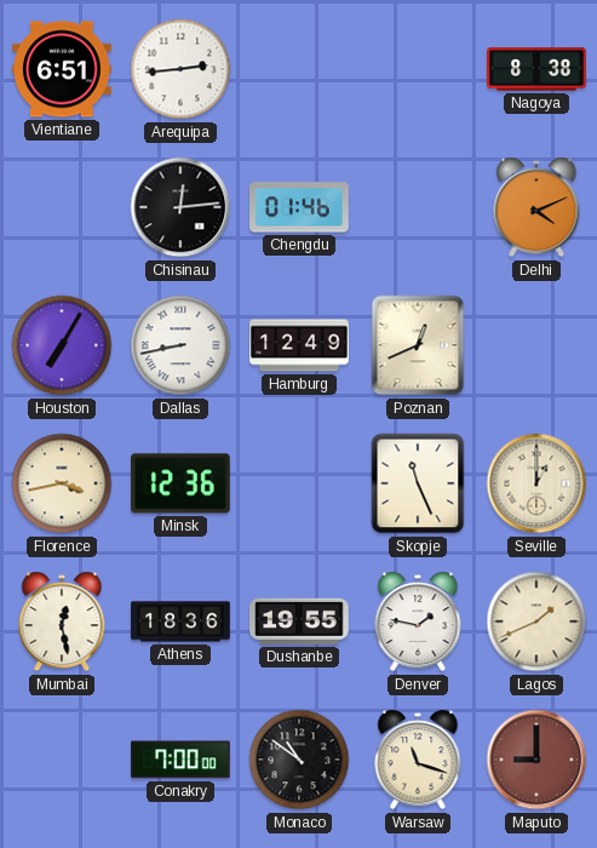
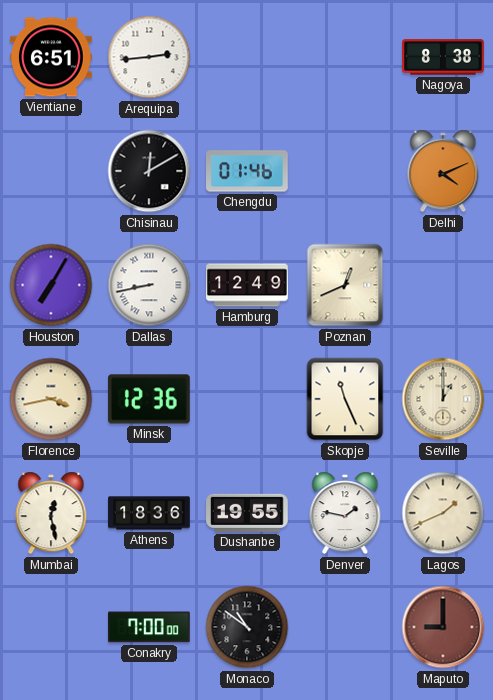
Chisinau: 12:14 -> 12:10
Warsaw: 11:18 -> none
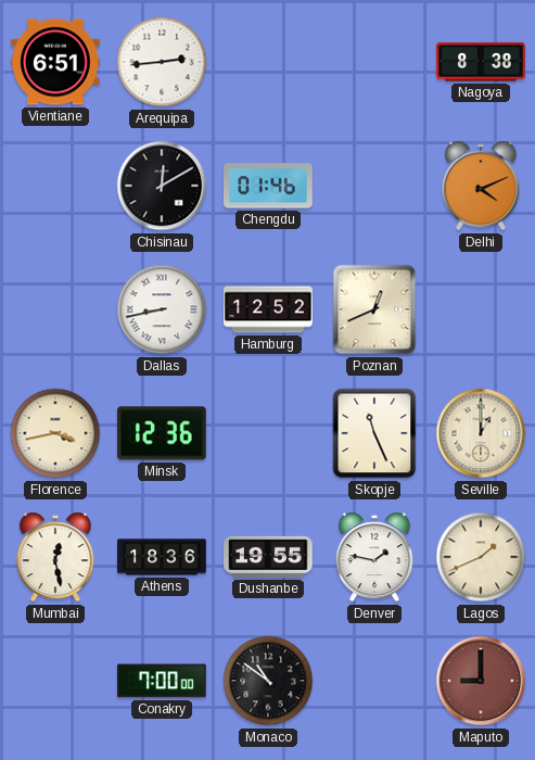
Houston: 7:05 -> none
Hamburg: 12:49 -> 12:52
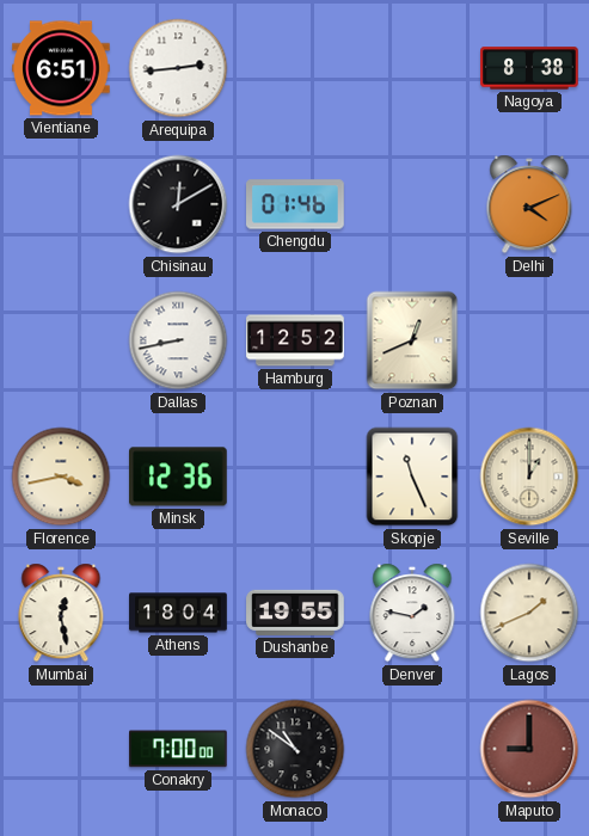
Athens: 18:36 -> 18:04
